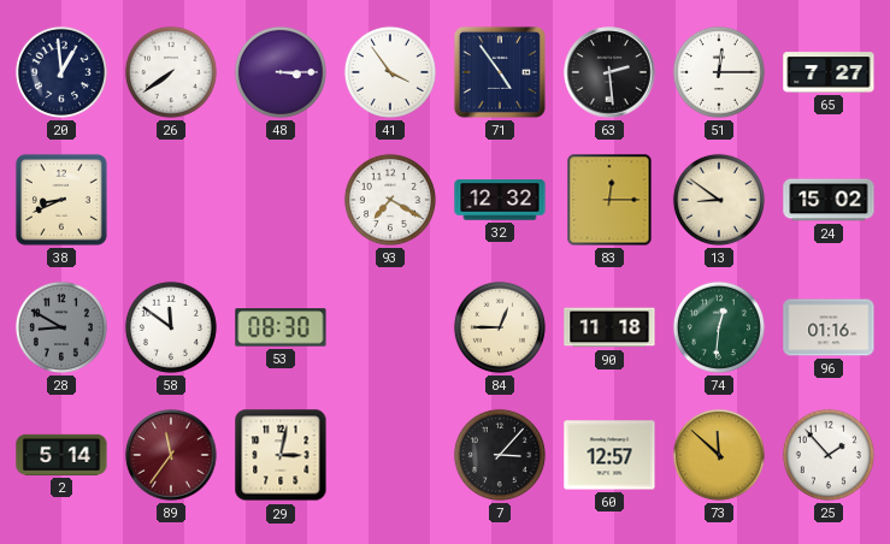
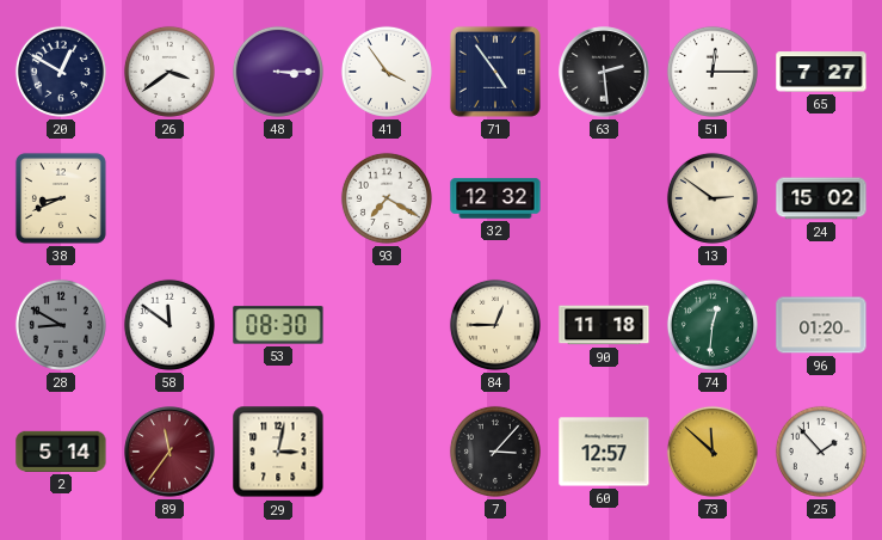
20: 12:59 -> 12:50
26: 7:39 -> 3:39
83: 12:15 -> none
13: 8:51 -> 2:51
96: 01:16 -> 01:20
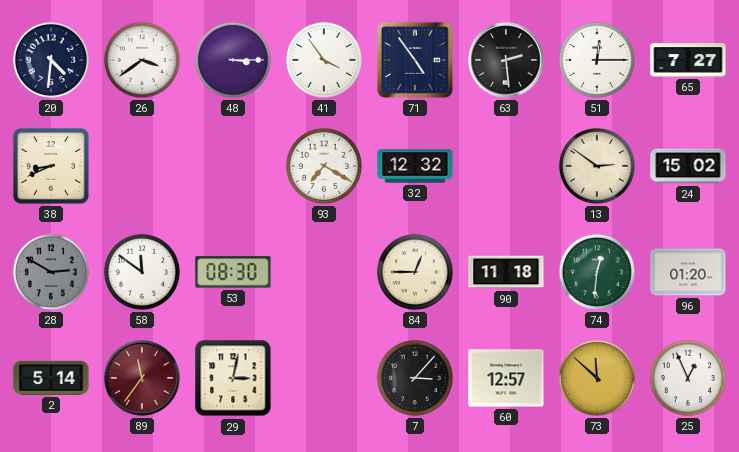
20: 12:50 -> 4:31
28: 8:50 -> 2:50
25: 1:53 -> 12:56
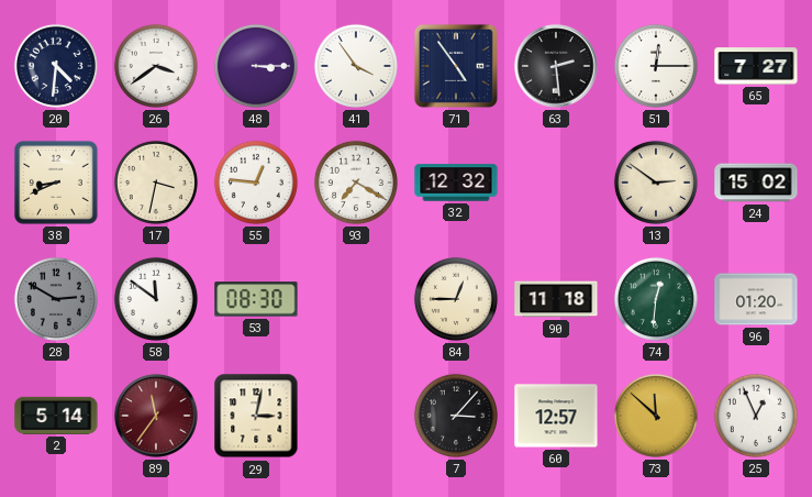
17: none -> 3:32
55: none -> 12:46
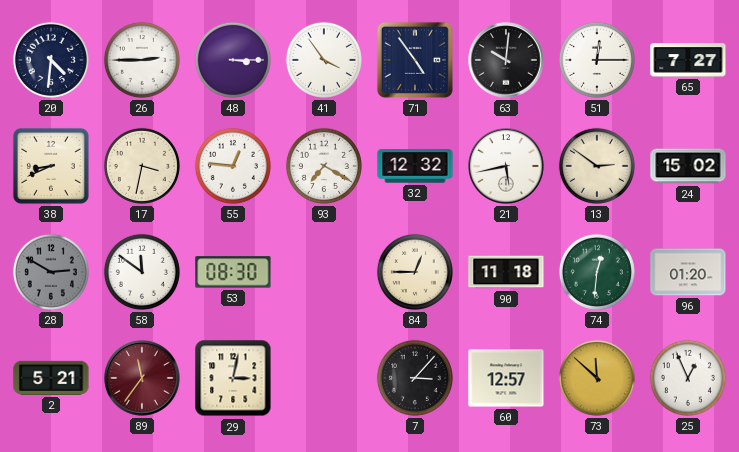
26: 3:39 -> 2:45
63: 2:29 -> 10:01
21: none -> 5:43
2: 5:14 -> 5:21
